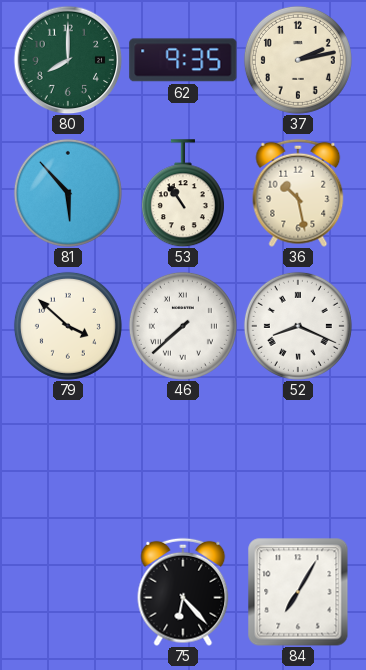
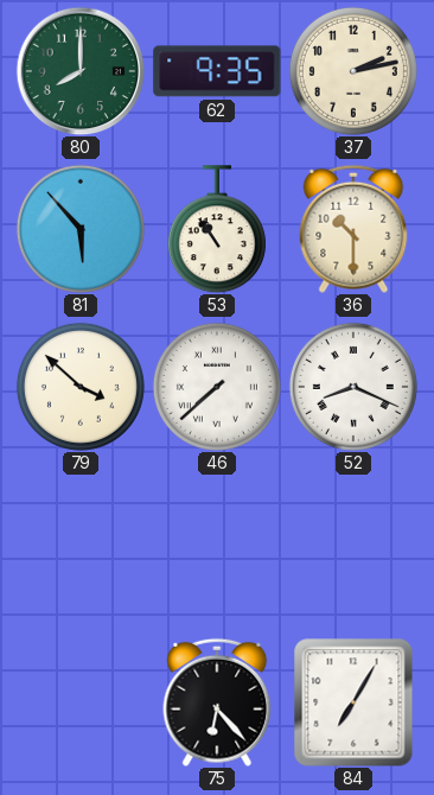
36: 10:28 -> 10:30
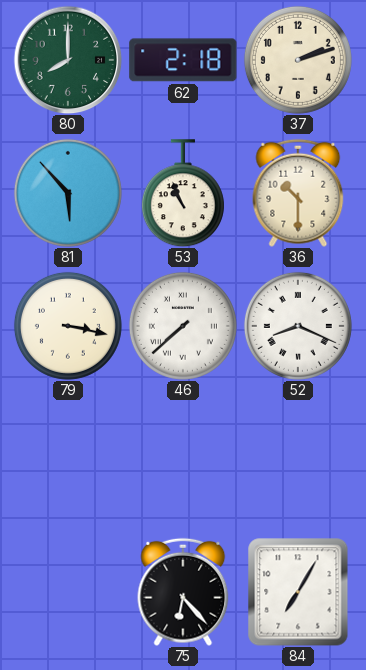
62: 9:35 -> 2:18
37: 2:13 -> 2:12
53: 10:54 -> 10:56
79: 3:52 -> 3:17
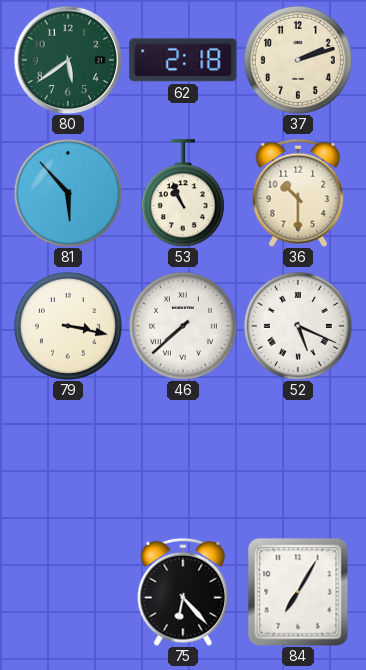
80: 8:00 -> 5:39
52: 8:19 -> 5:19
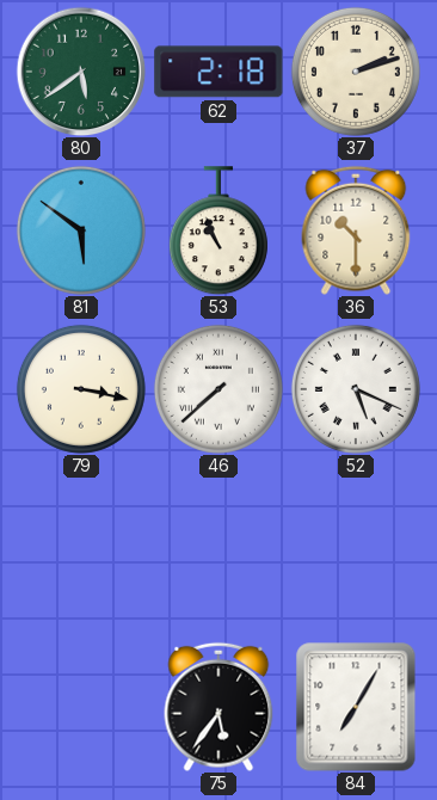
81: 5:53 -> 5:51
75: 6:23 -> 5:36
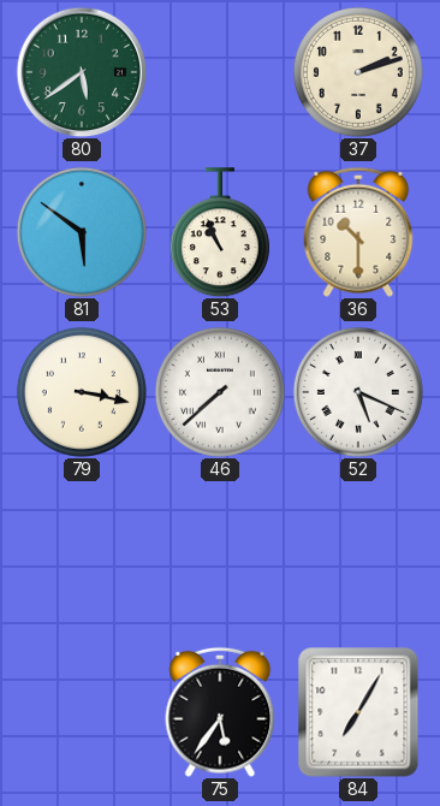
62: 2:18 -> none
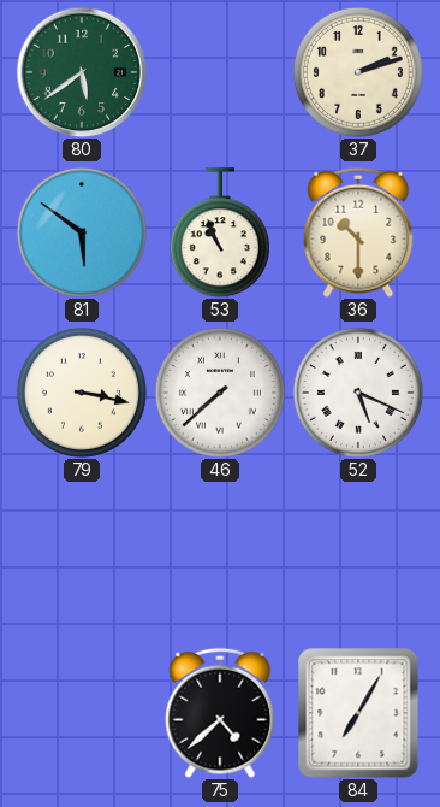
75: 5:36 -> 4:38
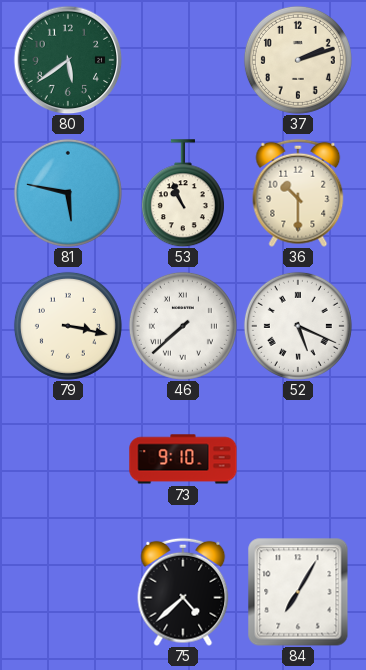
81: 5:51 -> 5:47
73: none -> 9:10
